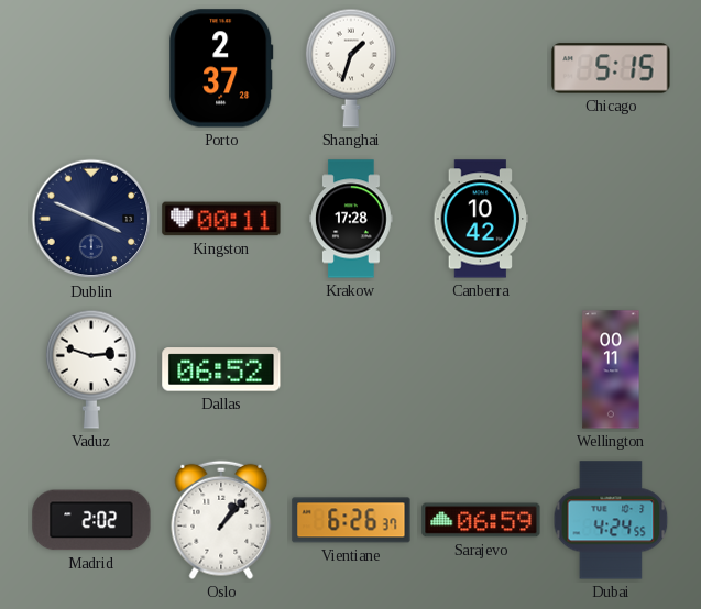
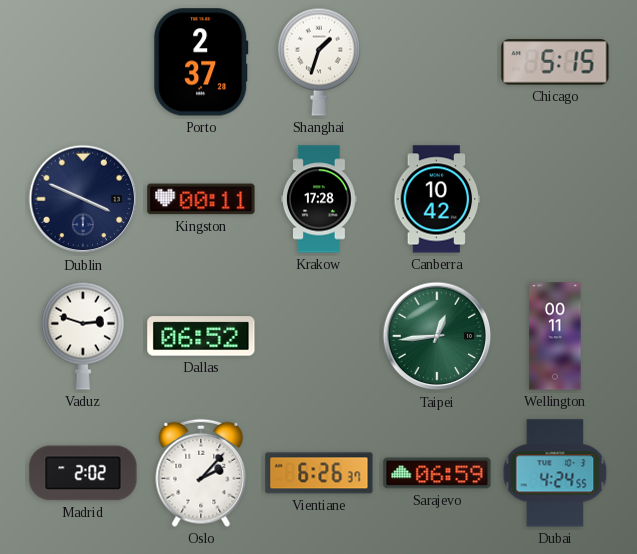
Taipei: none -> 12:44
Oslo: 1:07 -> 2:07
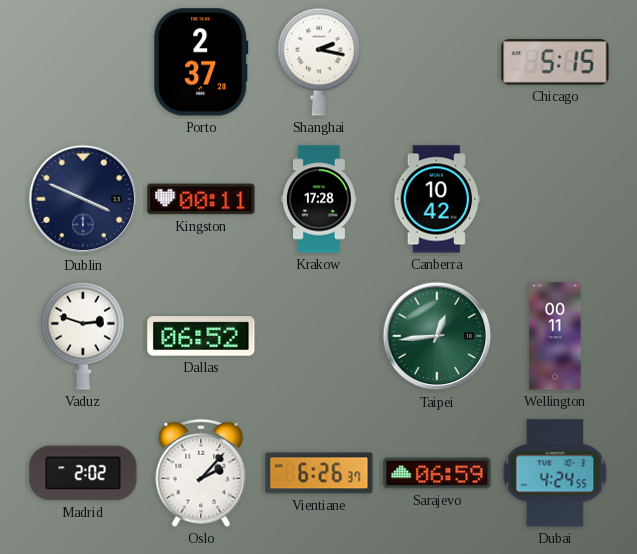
Shanghai: 1:33 -> 2:17
